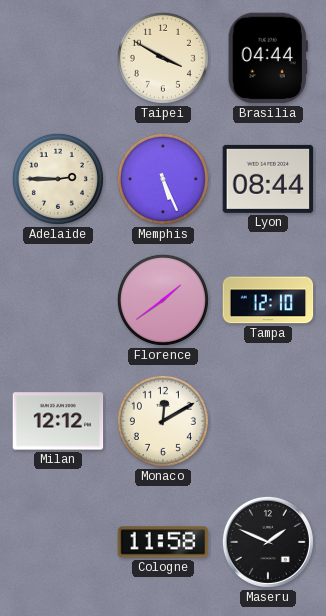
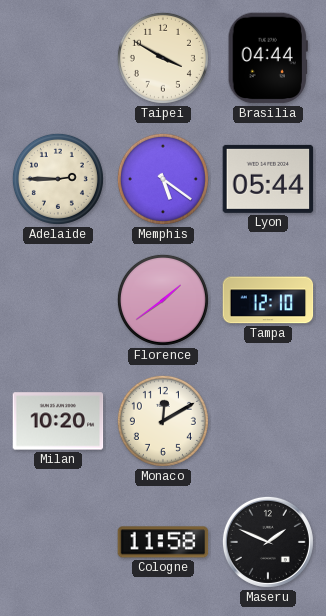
Memphis: 5:26 -> 5:21
Lyon: 08:44 -> 05:44
Milan: 12:12 -> 10:20
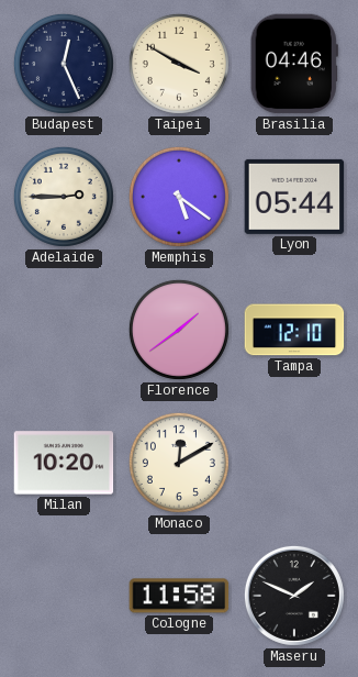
Budapest: none -> 12:26
Brasilia: 04:44 -> 04:46
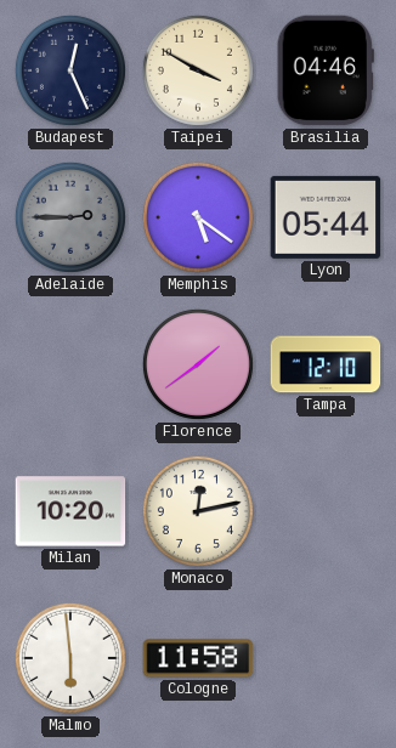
Adelaide dial: cream -> grey
Monaco: 12:10 -> 12:13
Malmo: none -> 5:59
Maseru: 1:49 -> none
